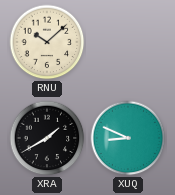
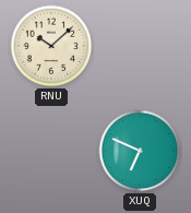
XRA: 1:40 -> none
XUQ: 8:49 -> 6:49
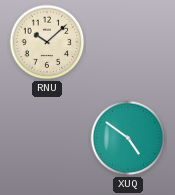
XUQ: 6:49 -> 4:51
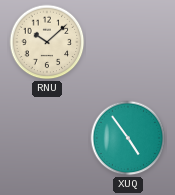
XUQ: 4:51 -> 4:54
